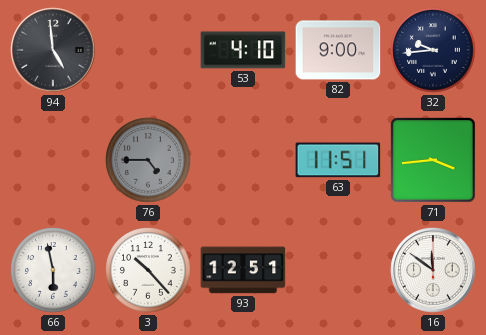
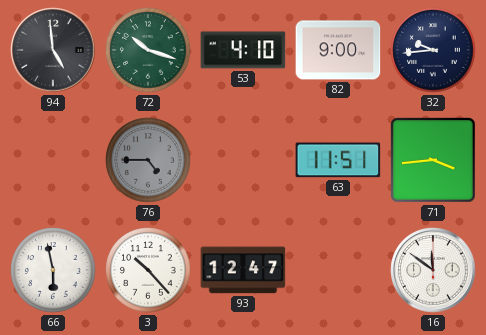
72: none -> 10:18
93: 12:51 -> 12:47
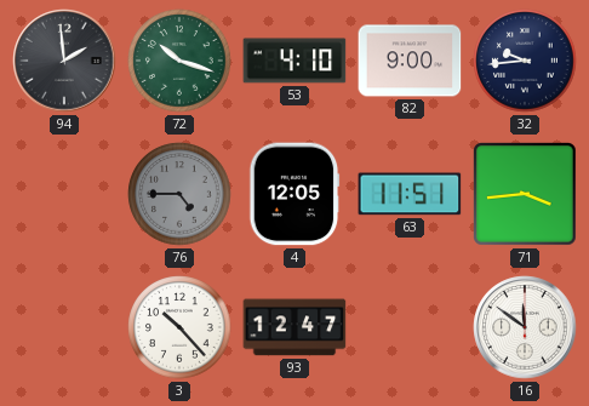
94: 4:59 -> 1:59
4: none -> 12:05
66: 5:58 -> none
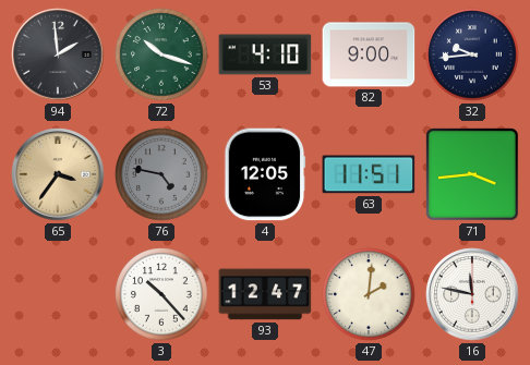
65: none -> 3:36
76: 4:45 -> 4:47
47: none -> 2:01
16: 11:51 -> 11:47
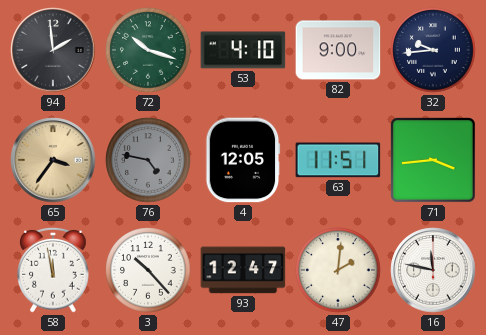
58: none -> 11:58
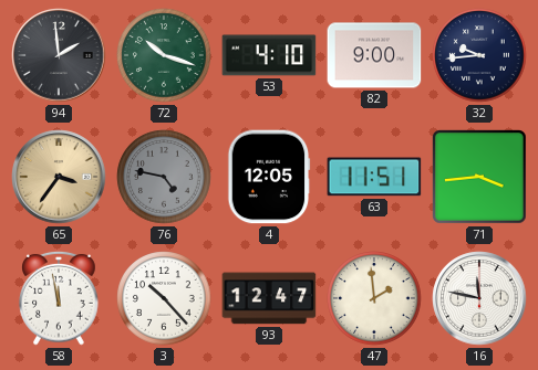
47: 2:01 -> 1:59
